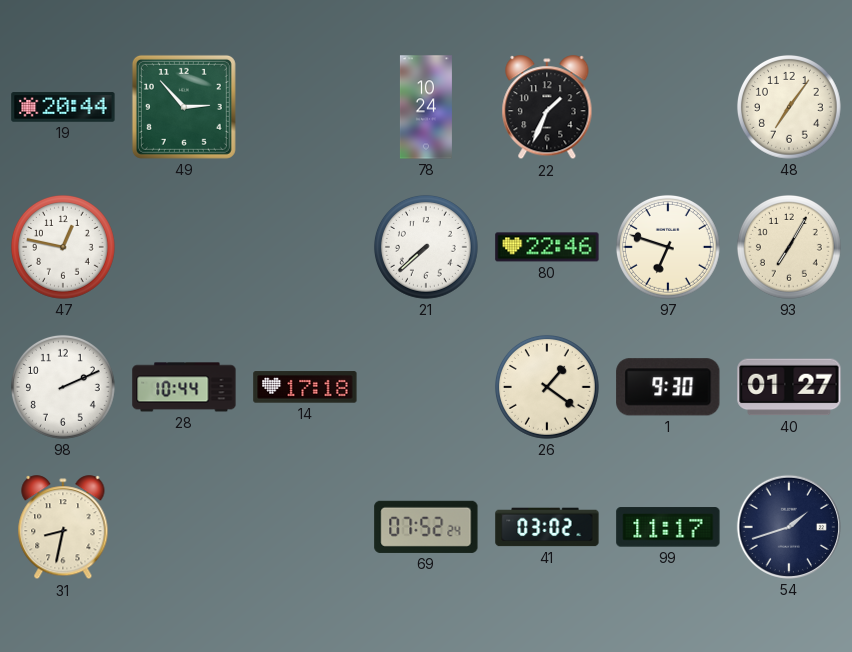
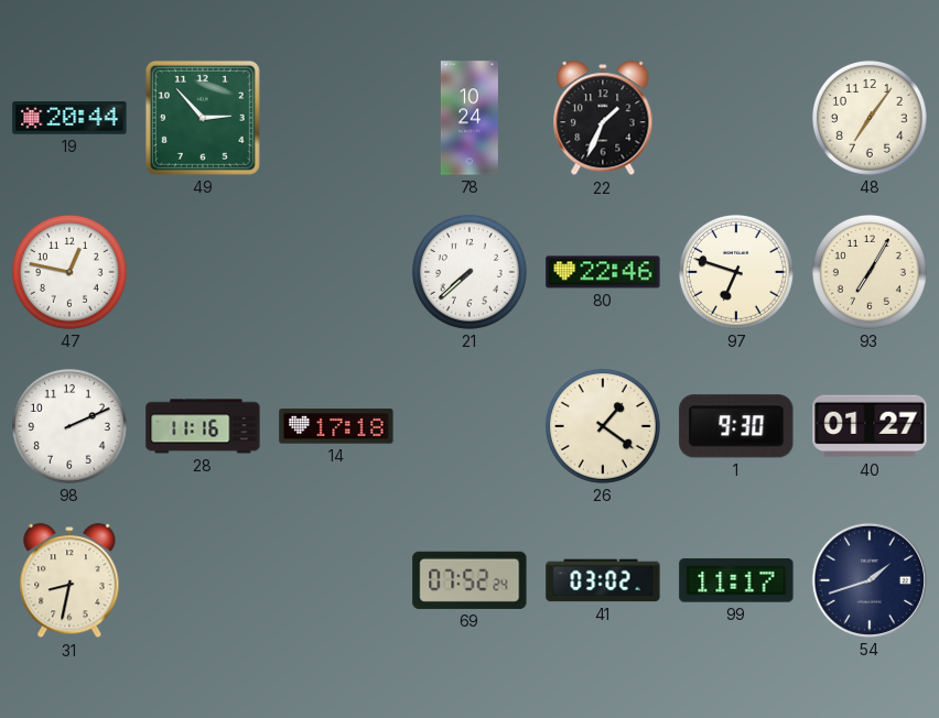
28: 10:44 -> 11:16
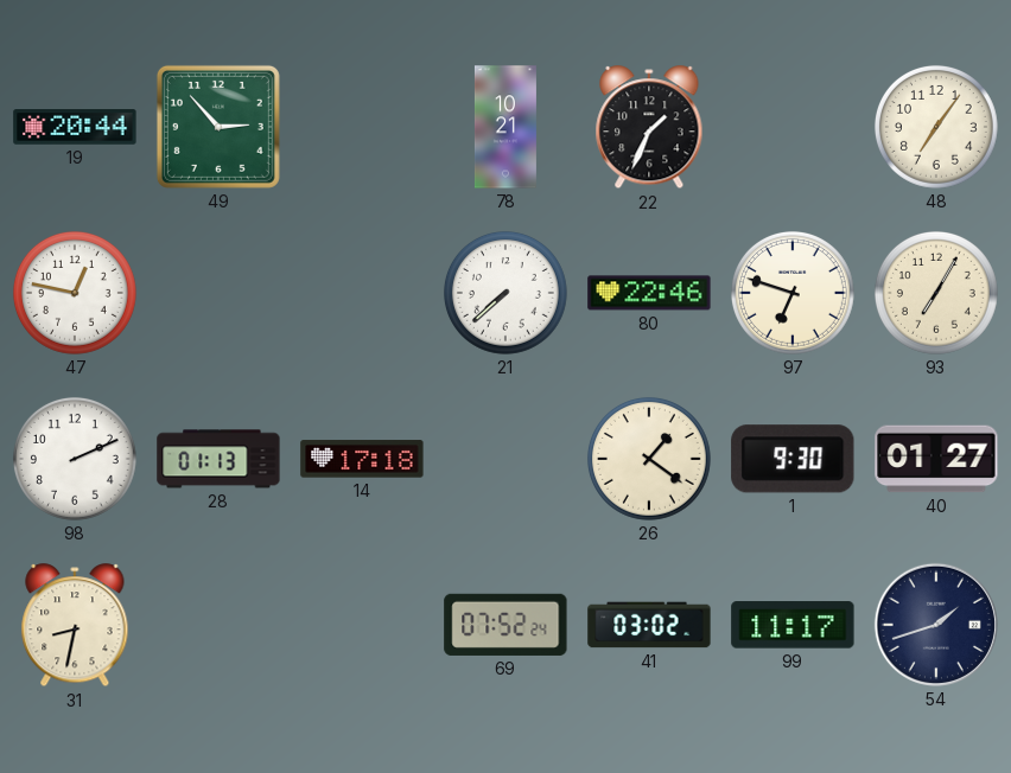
78: 10:24 -> 10:21
28: 11:16 -> 01:13
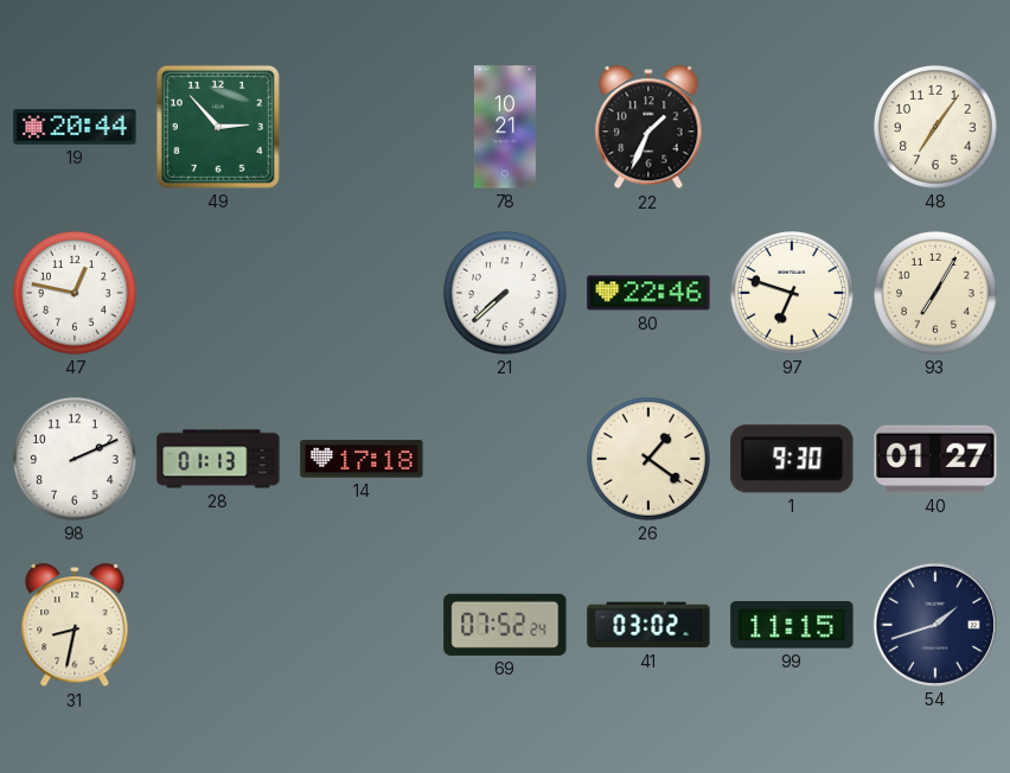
99: 11:17 -> 11:15
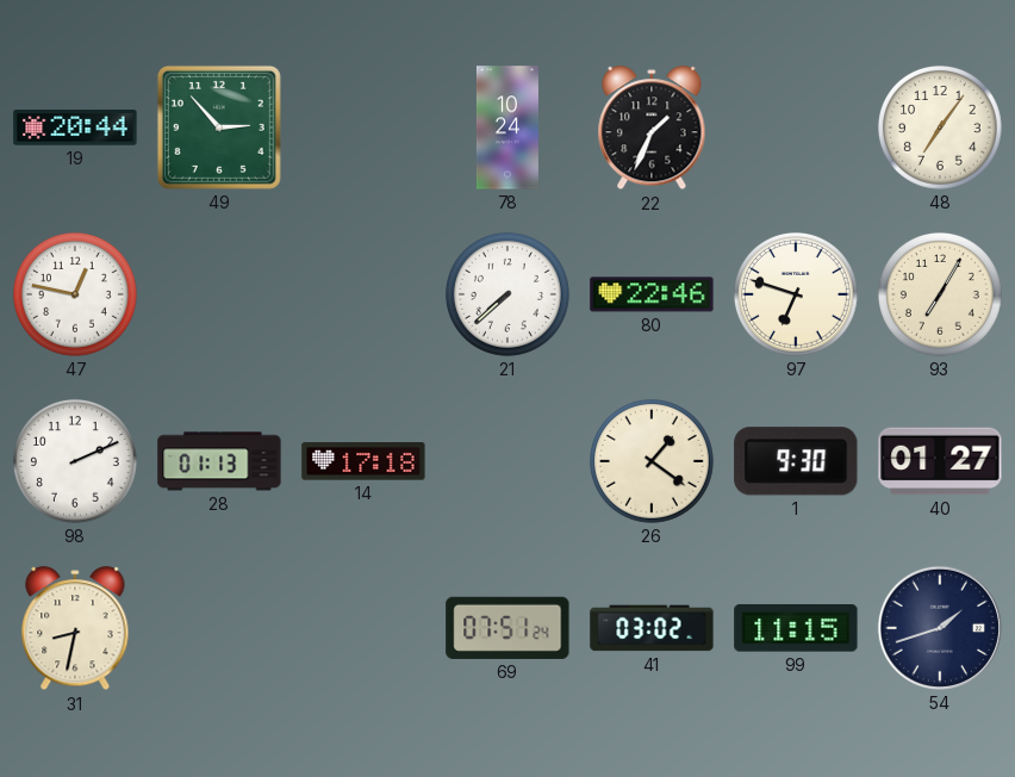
78: 10:21 -> 10:24
69: 07:52 -> 07:51
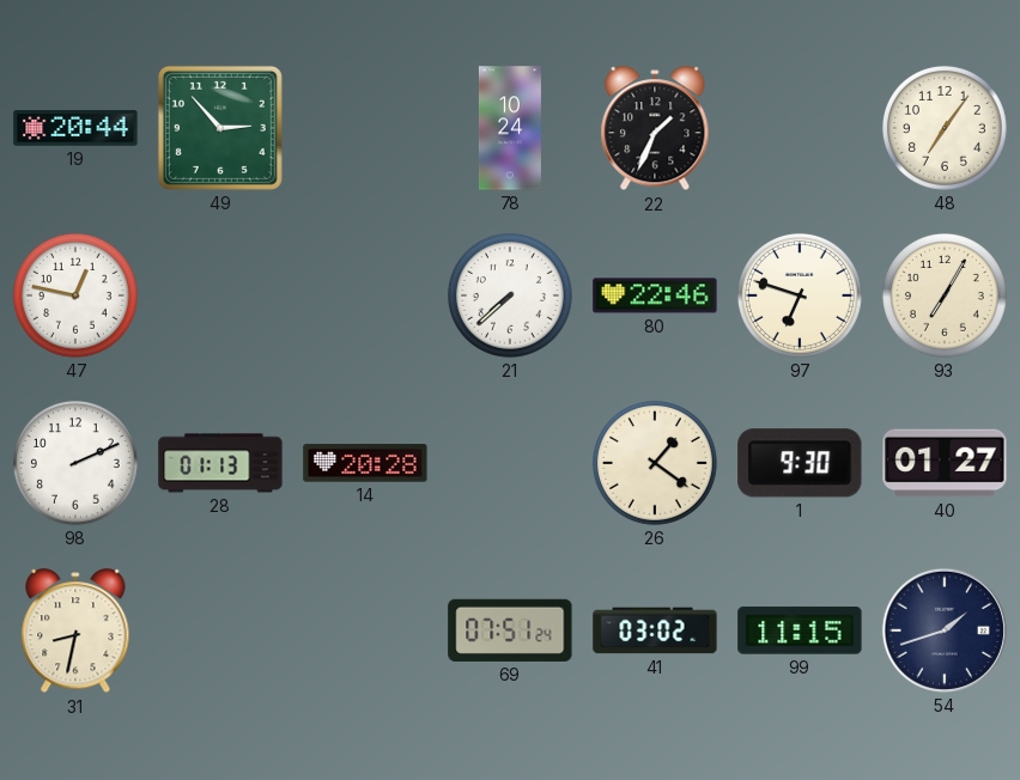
14: 17:18 -> 20:28
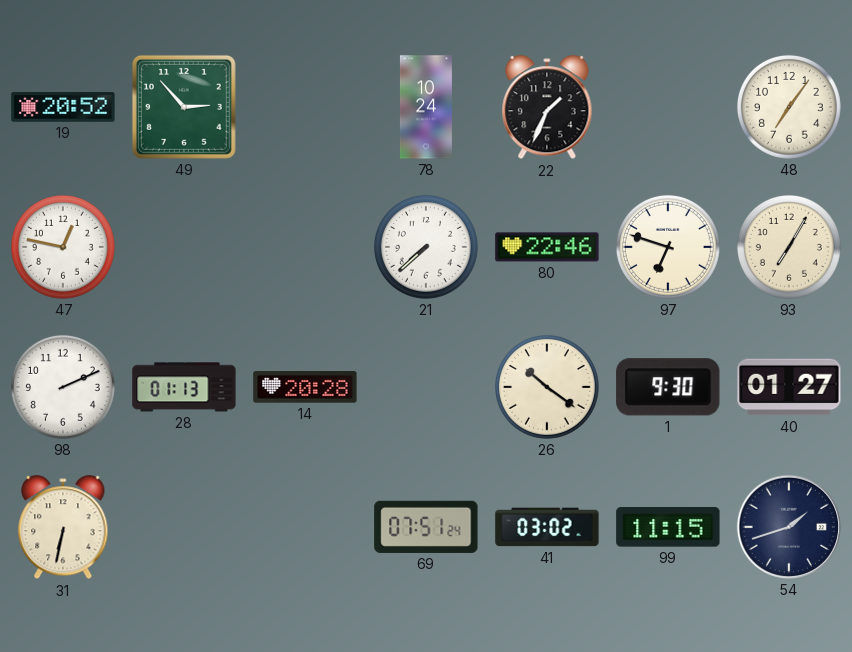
19: 20:44 -> 20:52
26: 1:21 -> 10:21
31: 8:32 -> 6:32
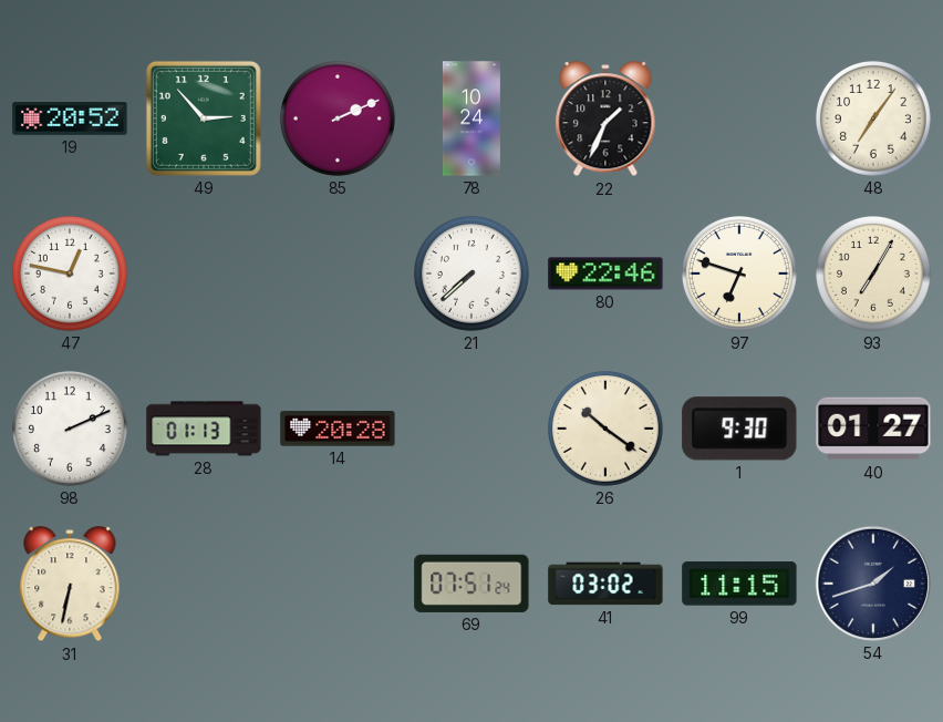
85: none -> 2:11
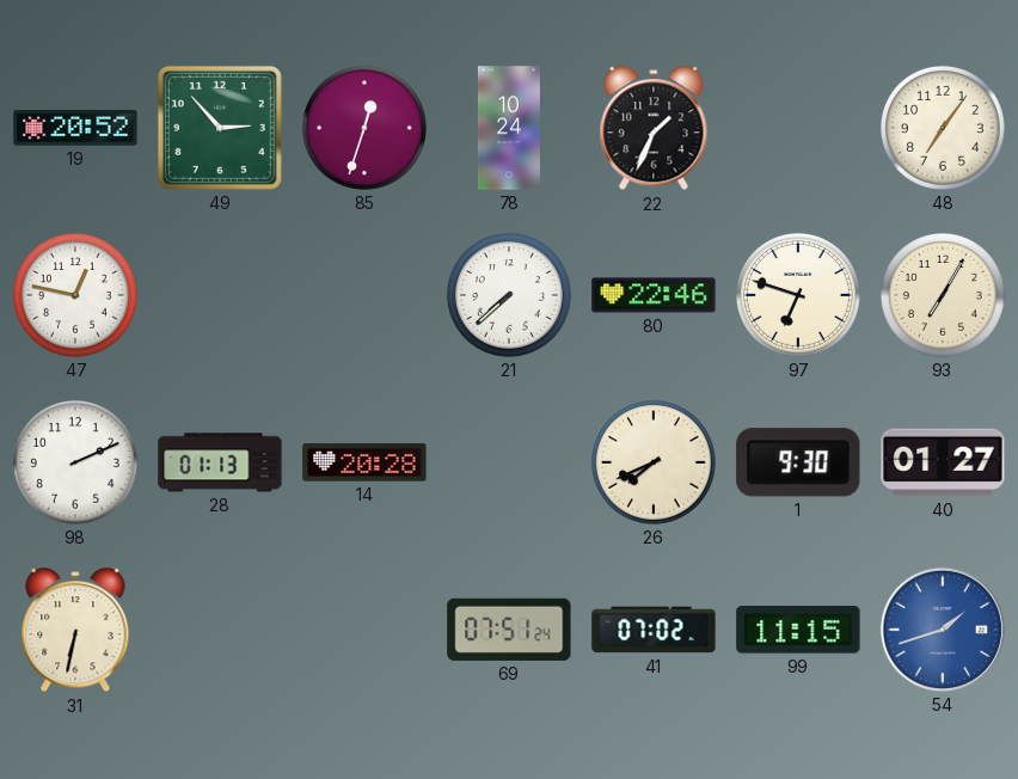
85: 2:11 -> 12:33
26: 10:21 -> 7:41
41: 03:02 -> 07:02
54 dial: navy -> blue
